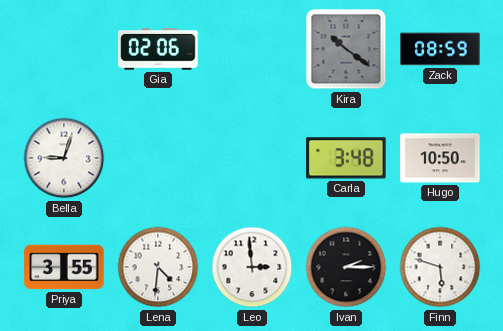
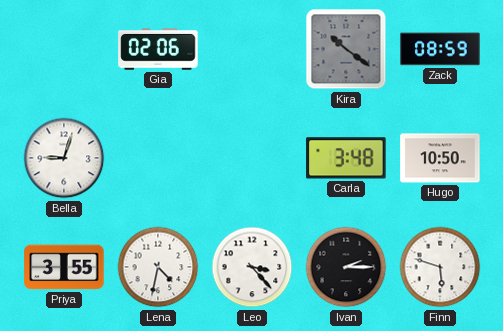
Lena: 4:31 -> 4:32
Leo: 2:59 -> 3:23
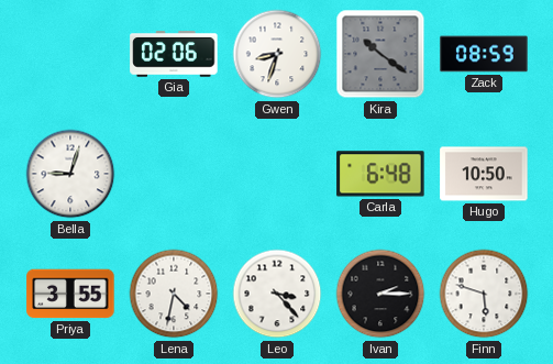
Gwen: none -> 8:33
Carla: 3:48 -> 6:48
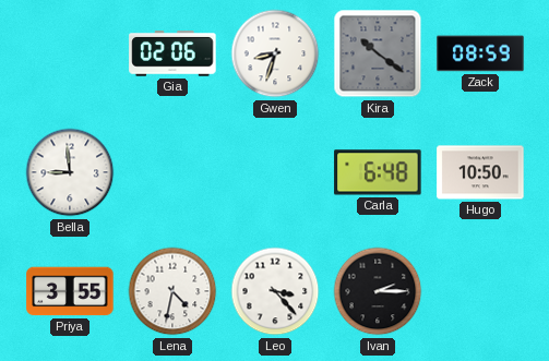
Bella: 9:03 -> 8:59
Finn: 5:48 -> none
